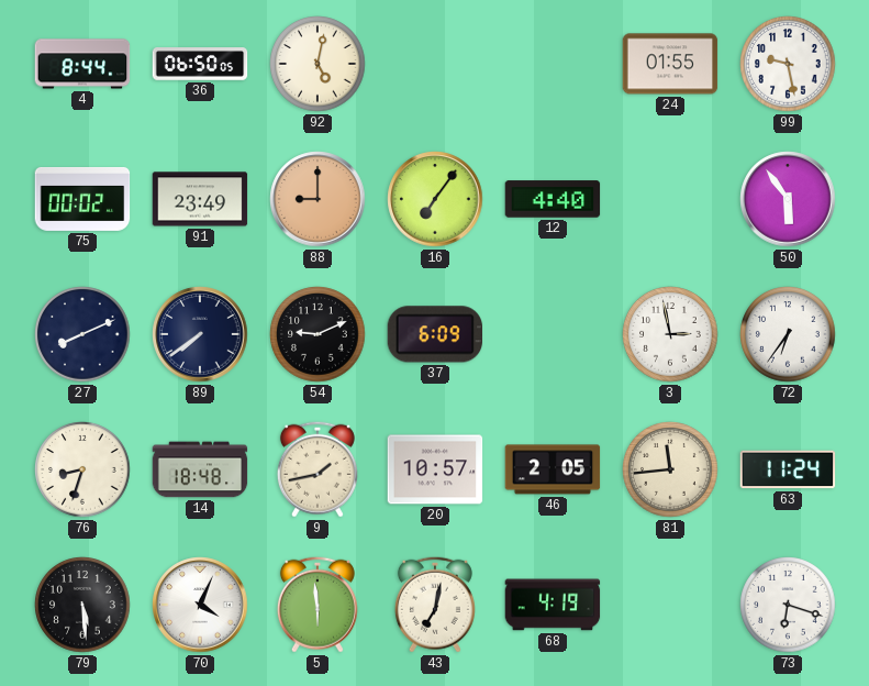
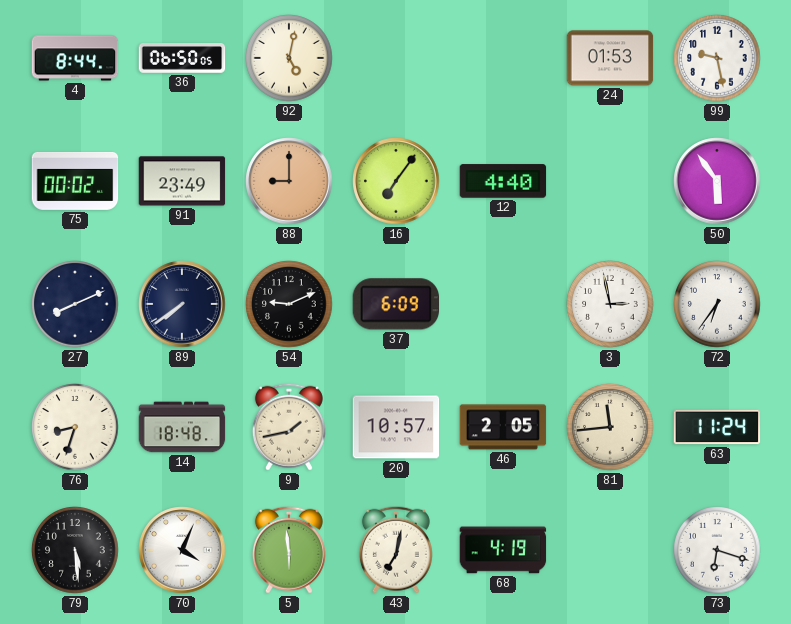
24: 01:55 -> 01:53
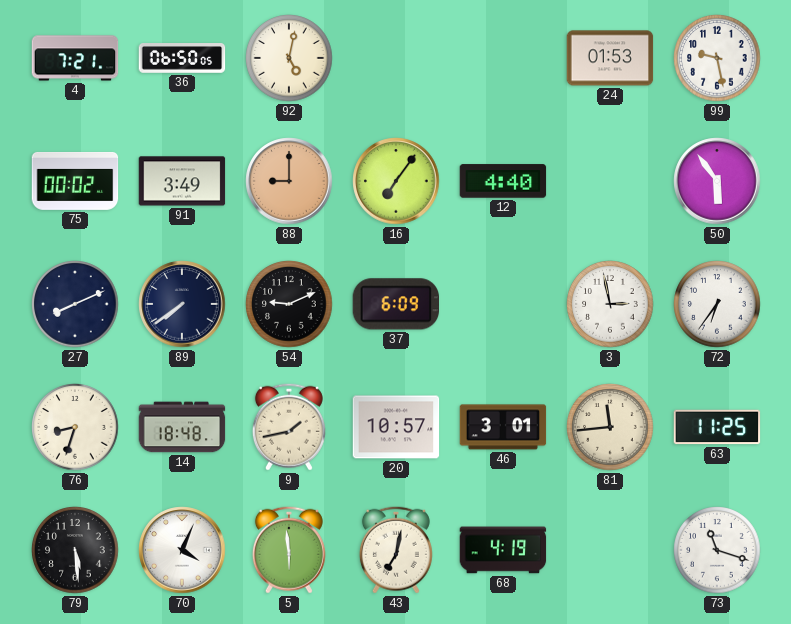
4: 8:44 -> 7:21
91: 23:49 -> 3:49
46: 2:05 -> 3:01
63: 11:24 -> 11:25
73: 6:18 -> 11:18
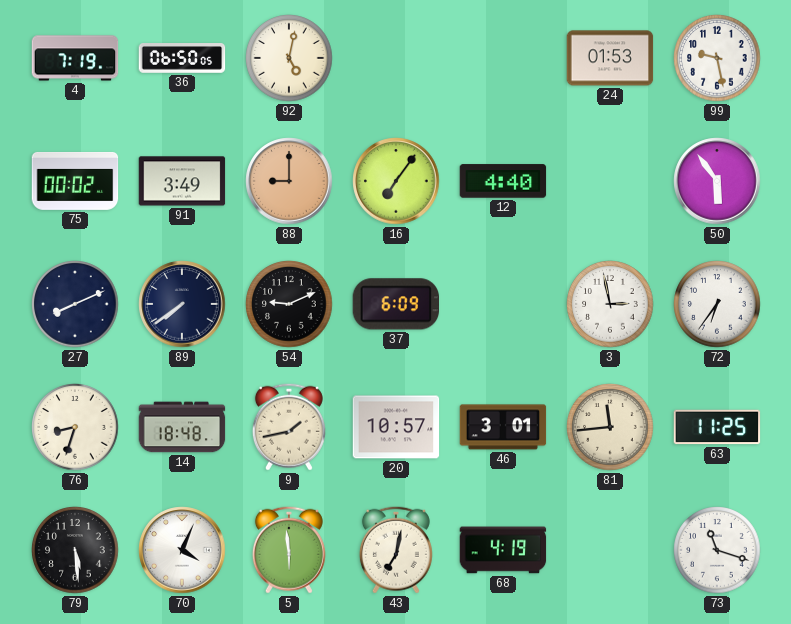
4: 7:21 -> 7:19
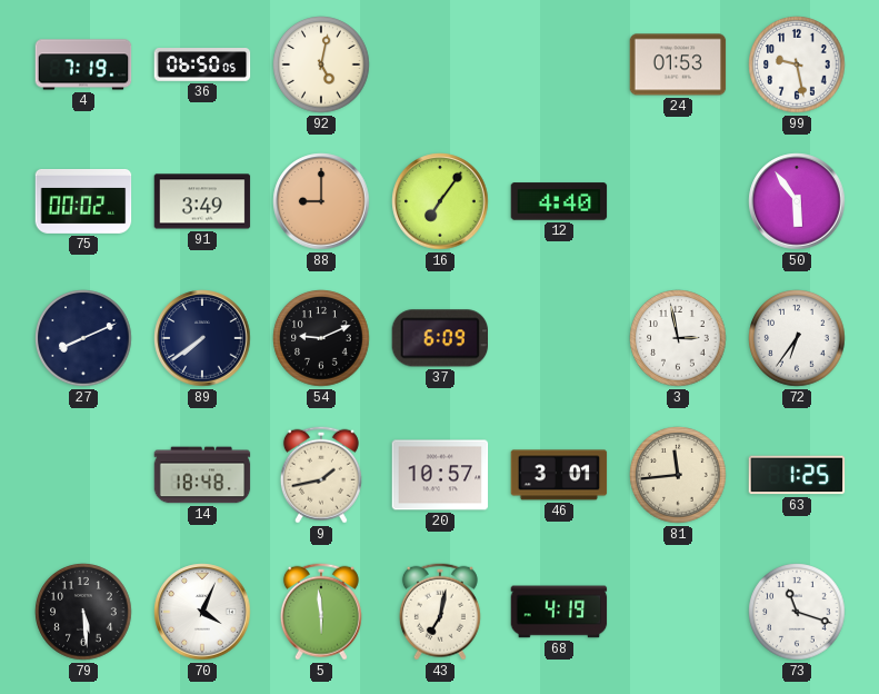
76: 8:33 -> none
63: 11:25 -> 1:25
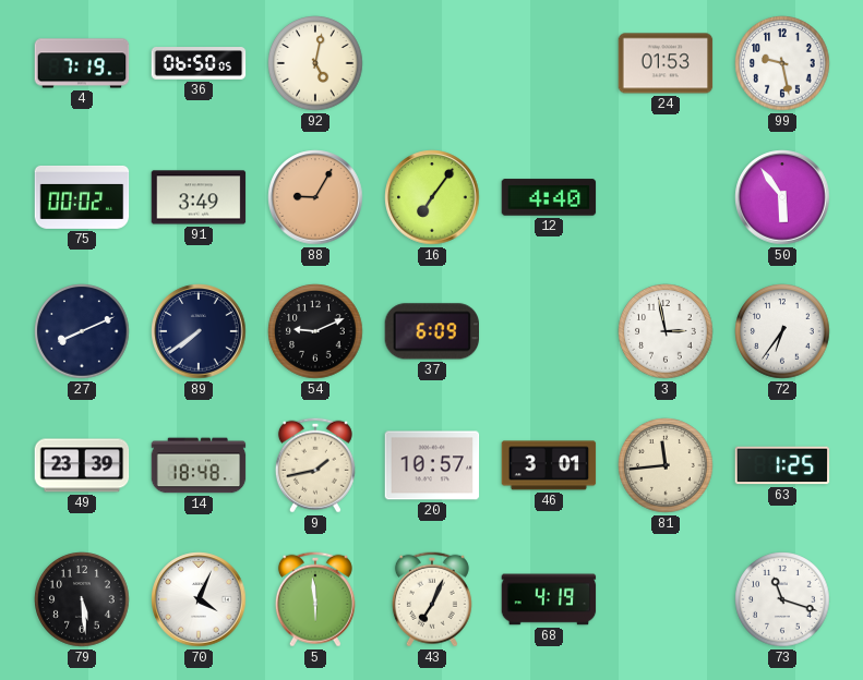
88: 9:00 -> 9:05
49: none -> 23:39
43: 7:02 -> 7:04
